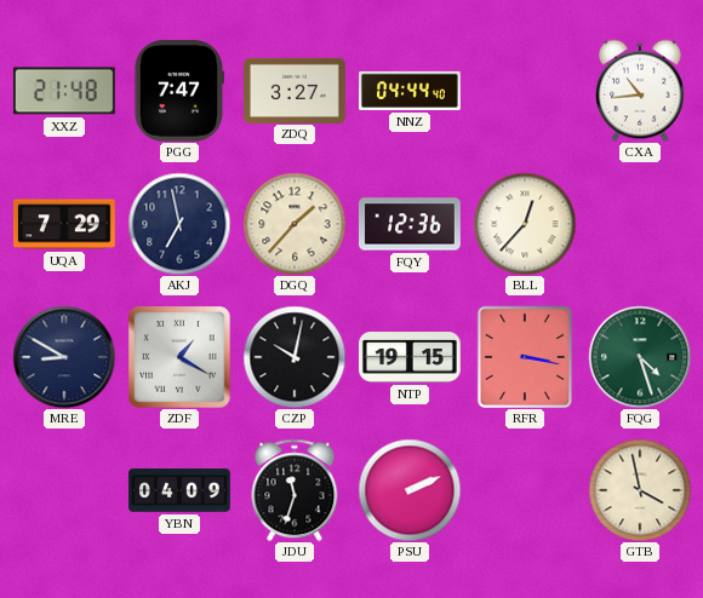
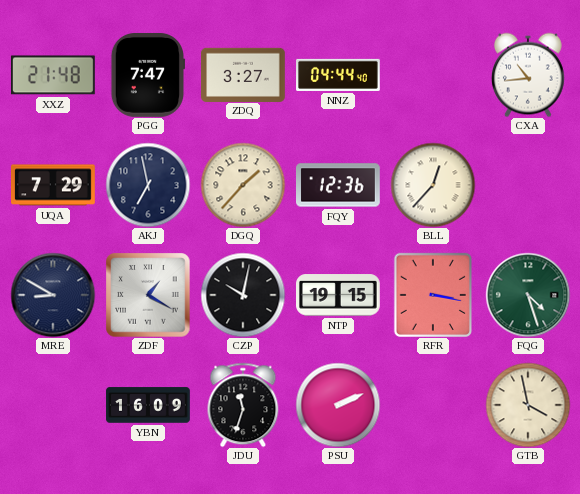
YBN: 04:09 -> 16:09
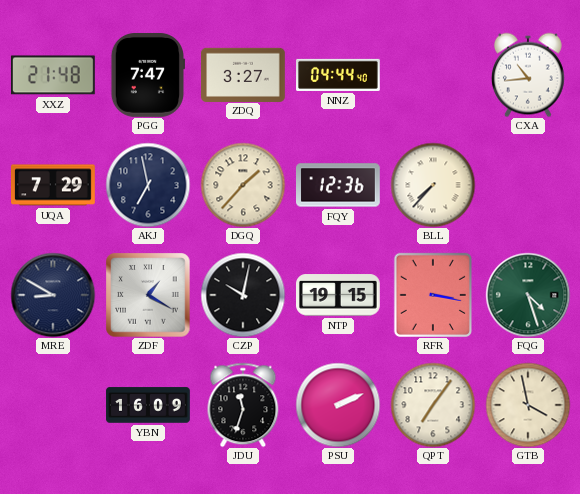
BLL: 12:37 -> 7:37
QPT: none -> 7:06
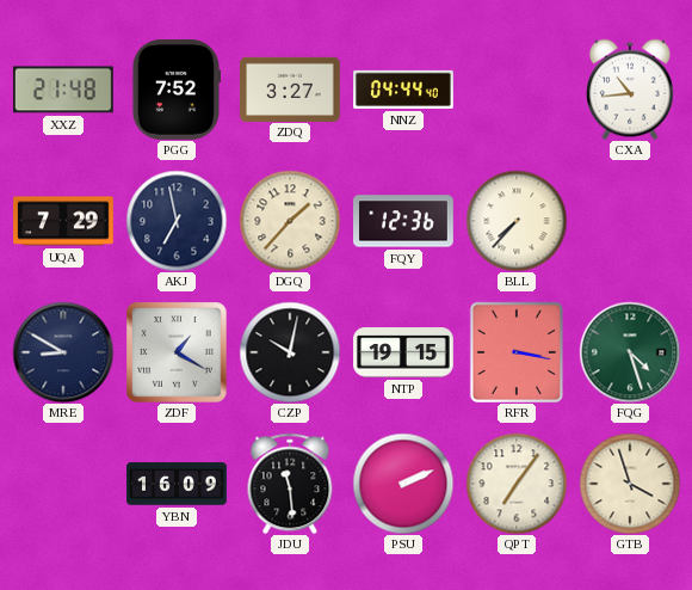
PGG: 7:47 -> 7:52
JDU: 11:33 -> 11:29
GTB: 3:58 -> 3:57
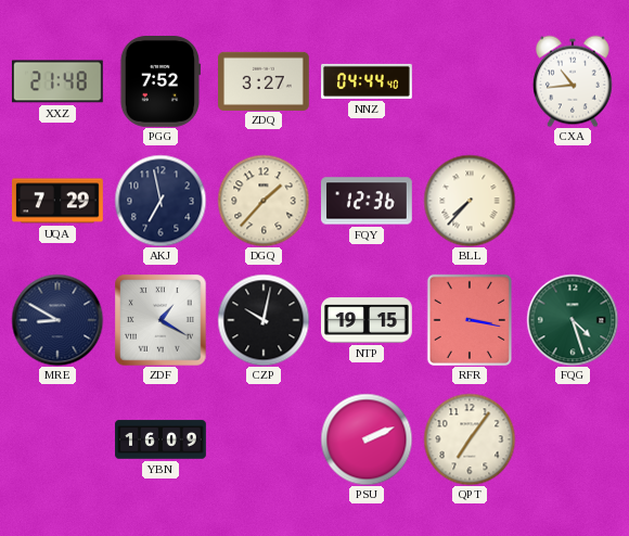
JDU: 11:29 -> none
GTB: 3:57 -> none
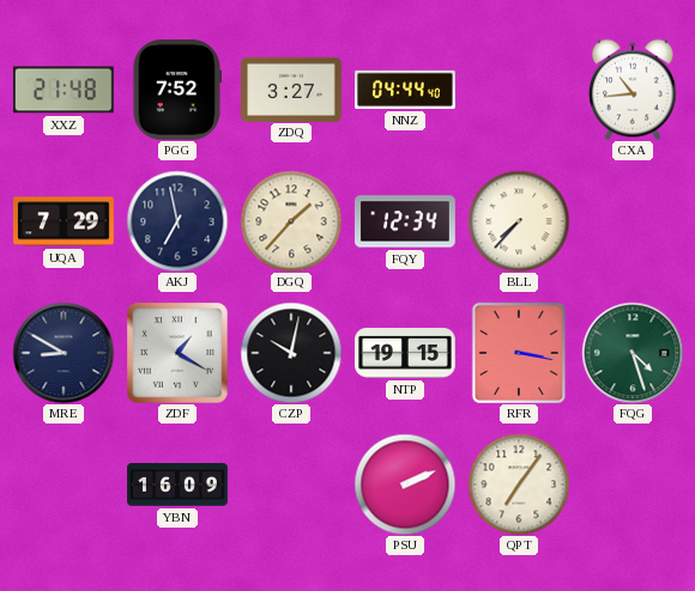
FQY: 12:36 -> 12:34
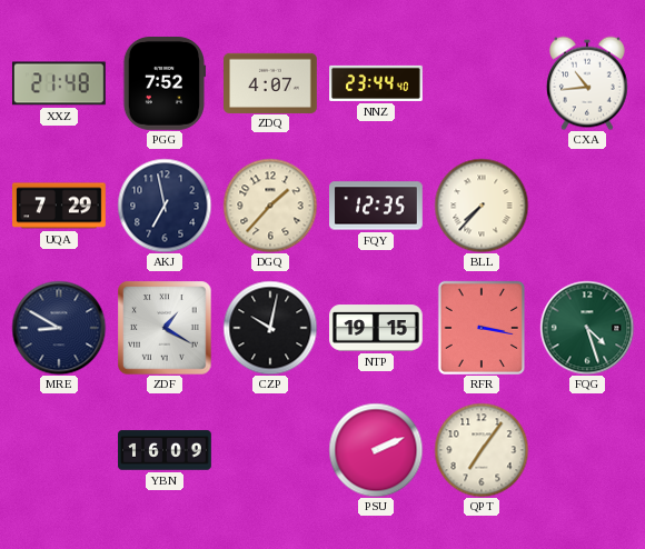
ZDQ: 3:27 -> 4:07
NNZ: 04:44 -> 23:44
FQY: 12:34 -> 12:35
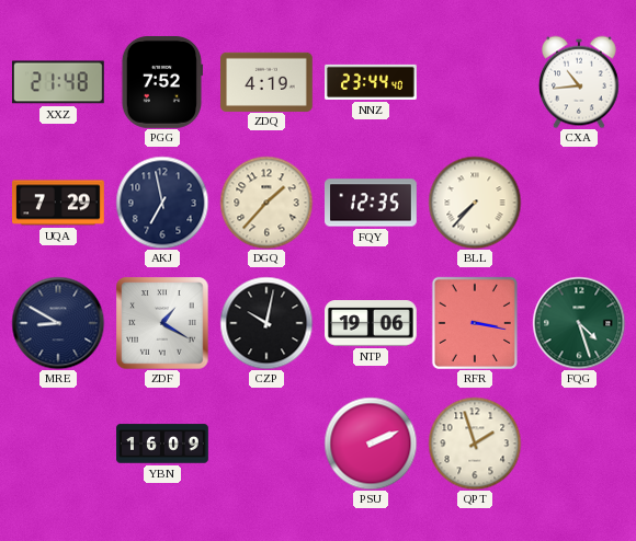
ZDQ: 4:07 -> 4:19
NTP: 19:15 -> 19:06
QPT: 7:06 -> 1:57
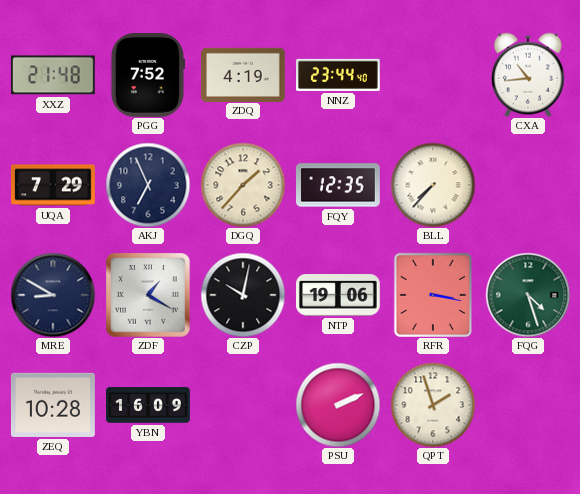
AKJ: 6:58 -> 6:56
ZEQ: none -> 10:28
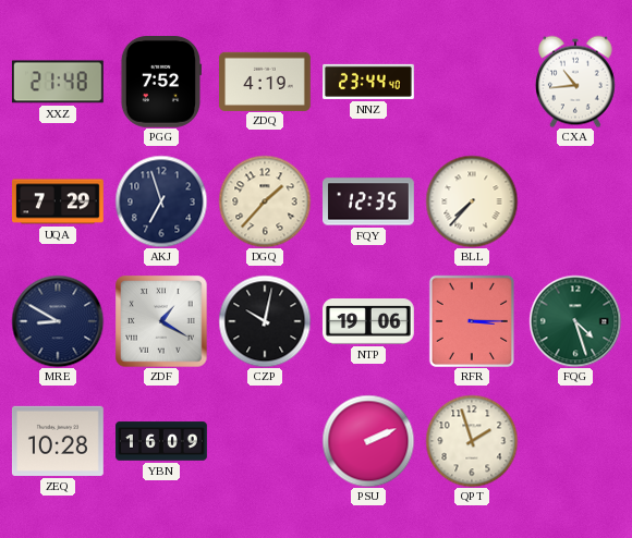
AKJ: 6:56 -> 6:57
RFR: 3:17 -> 3:15
